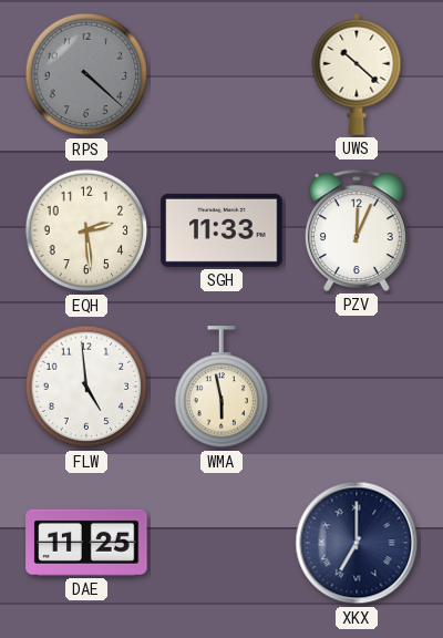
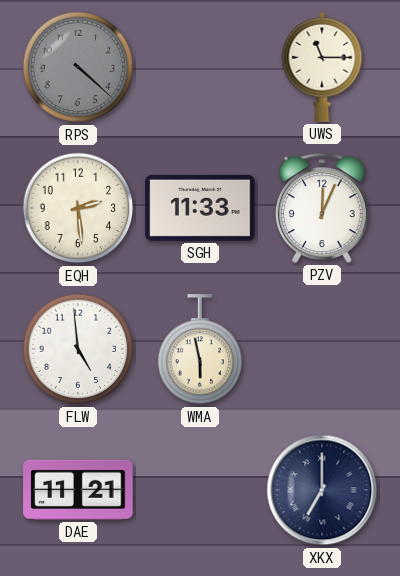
UWS: 10:22 -> 11:15
DAE: 11:25 -> 11:21
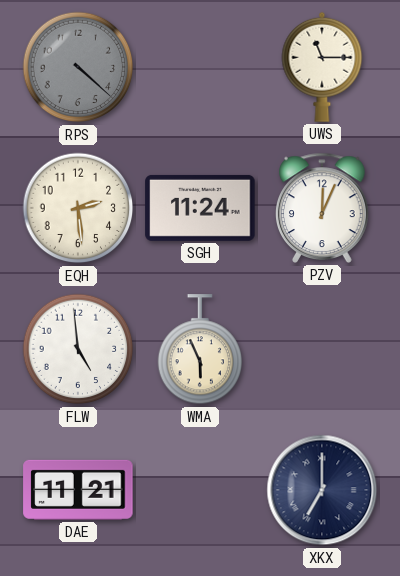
SGH: 11:33 -> 11:24
WMA: 5:58 -> 5:56
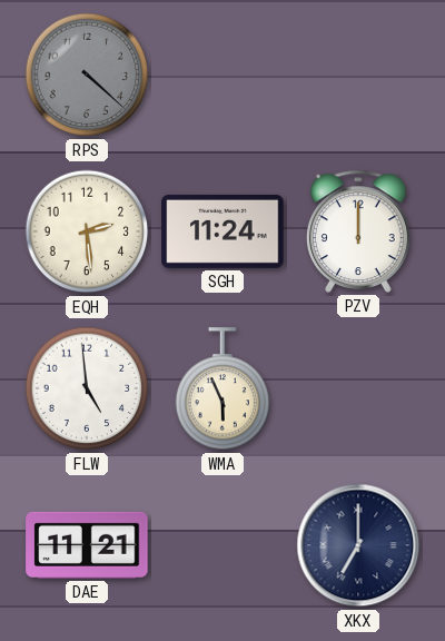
UWS: 11:15 -> none
PZV: 12:04 -> 12:00
